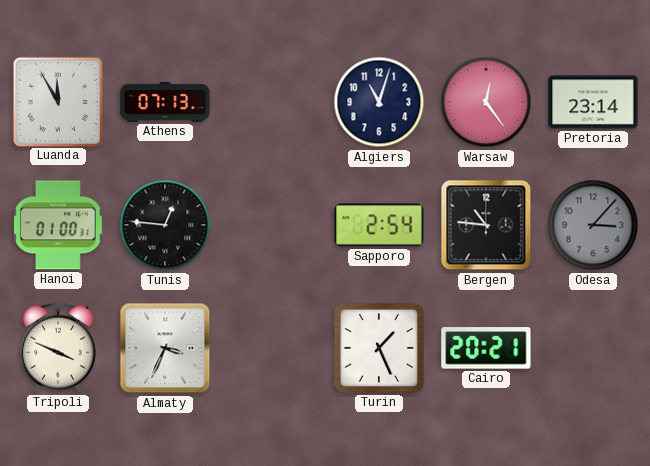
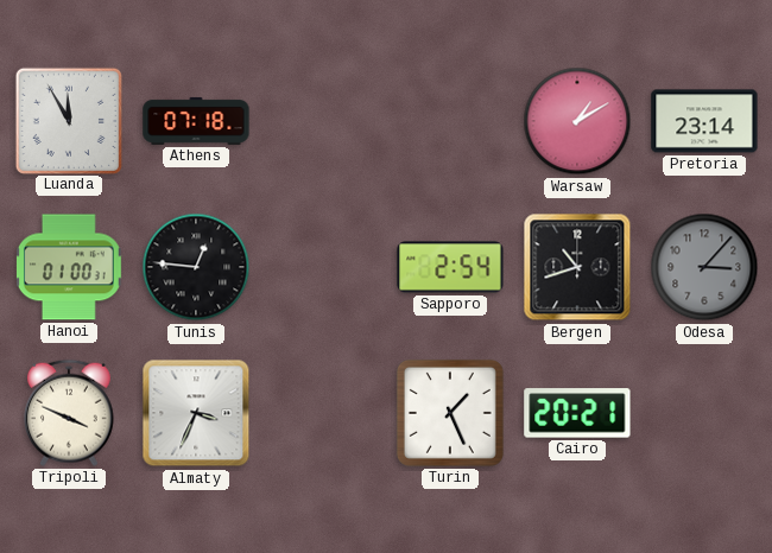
Athens: 07:13 -> 07:18
Algiers: 11:03 -> none
Warsaw: 12:24 -> 1:10
Bergen: 10:46 -> 10:42
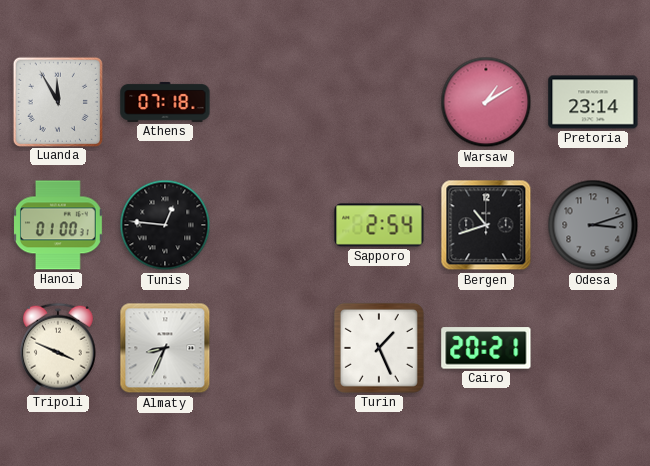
Odesa: 3:07 -> 3:12
Almaty: 3:34 -> 8:34
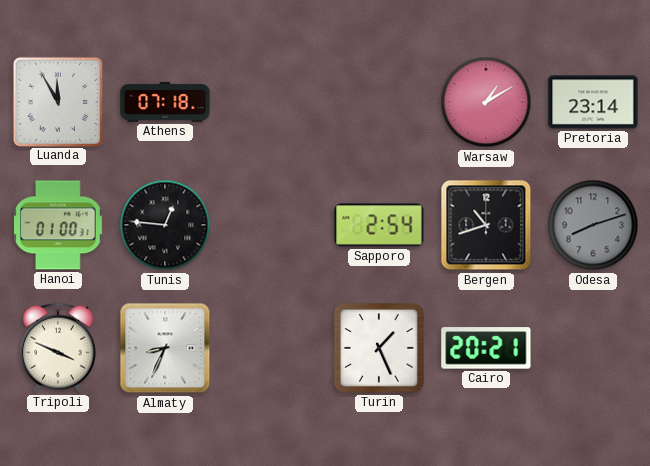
Odesa: 3:12 -> 8:12
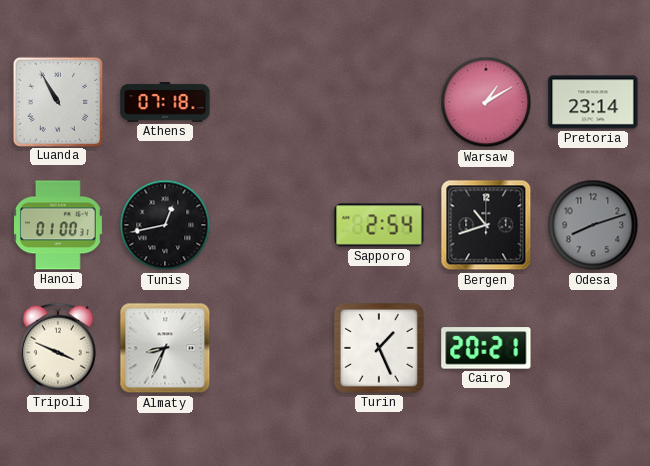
Luanda: 11:55 -> 10:55
Tunis: 12:46 -> 12:43
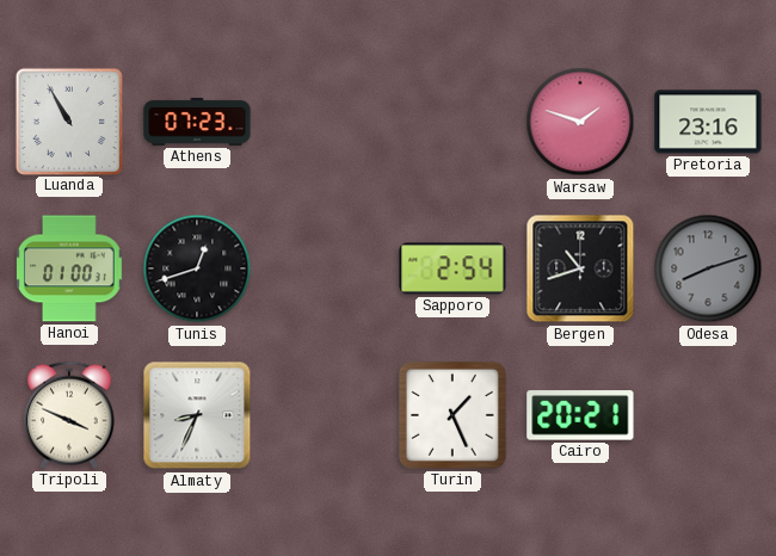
Athens: 07:18 -> 07:23
Warsaw: 1:10 -> 1:48
Pretoria: 23:14 -> 23:16
Tunis: 12:43 -> 12:42
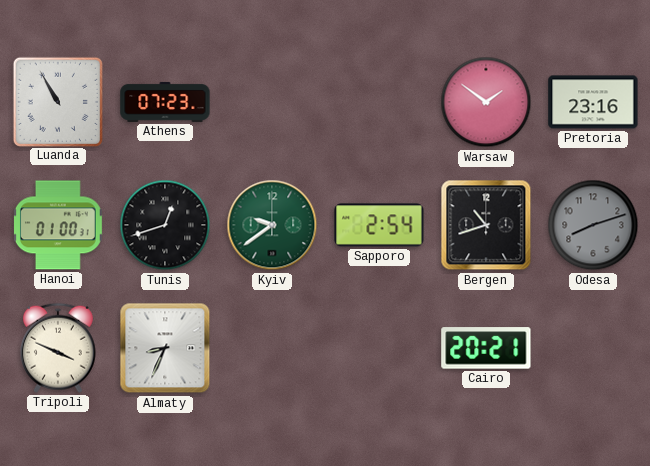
Warsaw: 1:48 -> 1:51
Kyiv: none -> 9:39
Turin: 1:26 -> none
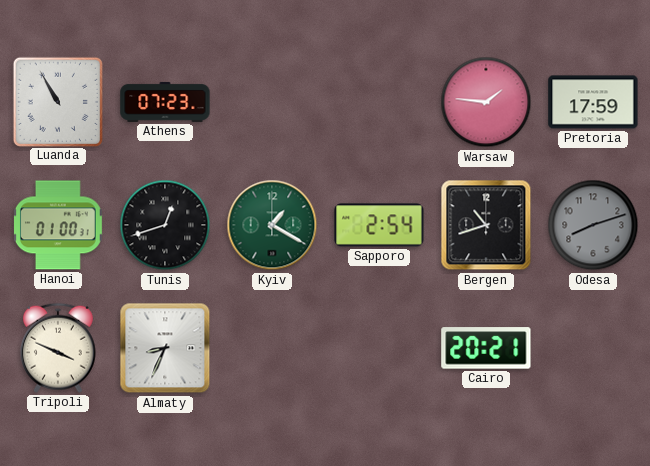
Warsaw: 1:51 -> 1:46
Pretoria: 23:16 -> 17:59
Kyiv: 9:39 -> 1:20
